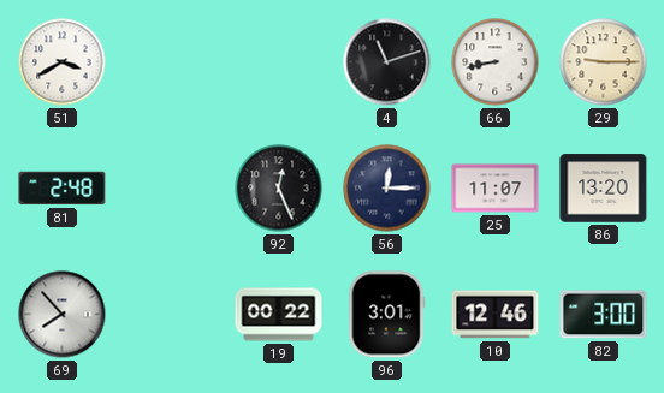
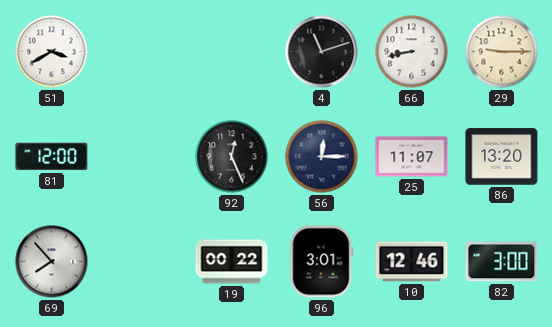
81: 2:48 -> 12:00
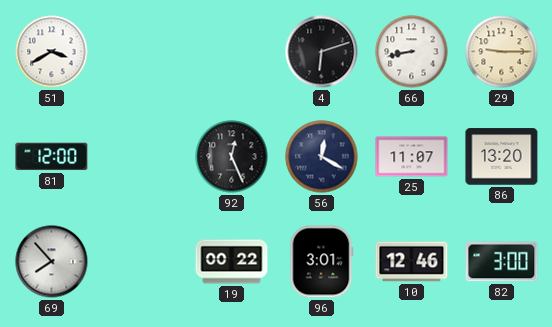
4: 11:12 -> 6:12
56: 12:15 -> 12:20
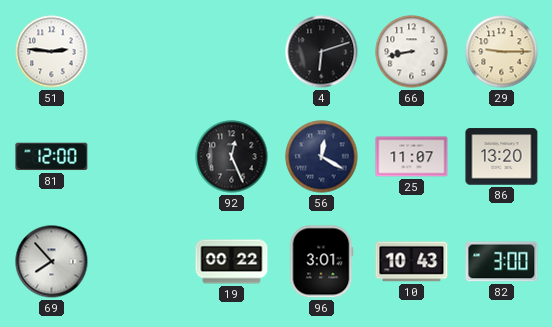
51: 3:40 -> 2:46
10: 12:46 -> 10:43
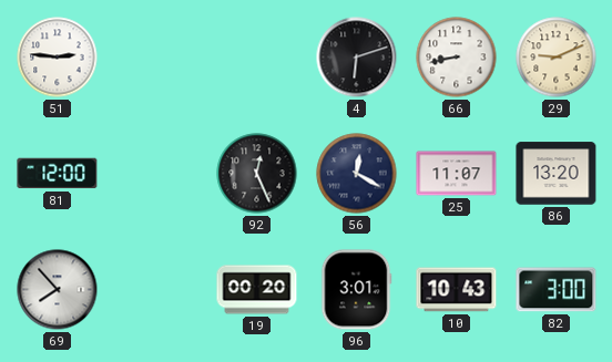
29: 9:15 -> 9:11
19: 00:22 -> 00:20
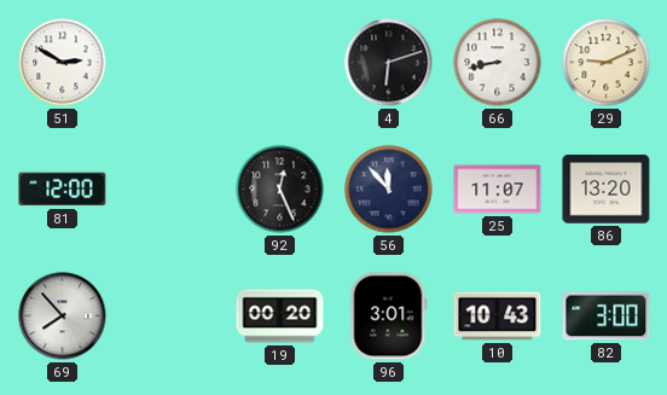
51: 2:46 -> 2:50
56: 12:20 -> 11:53
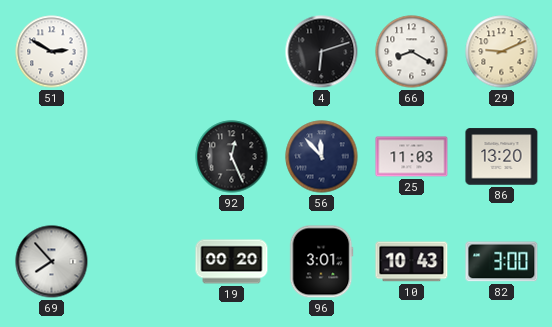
66: 8:43 -> 8:20
81: 12:00 -> none
25: 11:07 -> 11:03
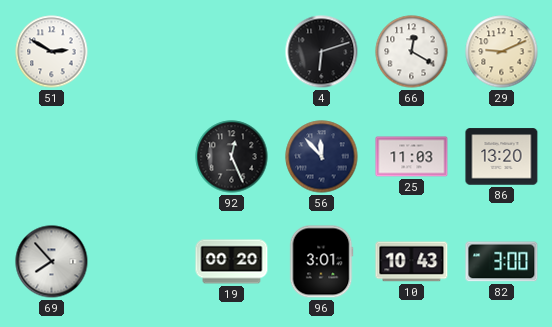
66: 8:20 -> 12:20
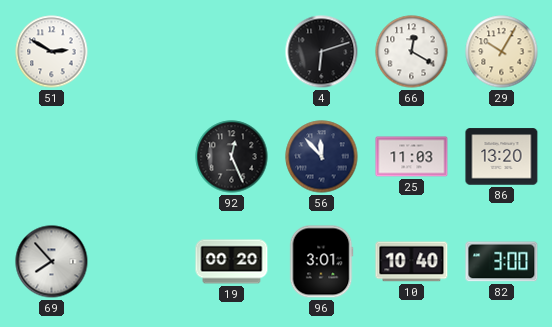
29: 9:11 -> 10:05
10: 10:43 -> 10:40
